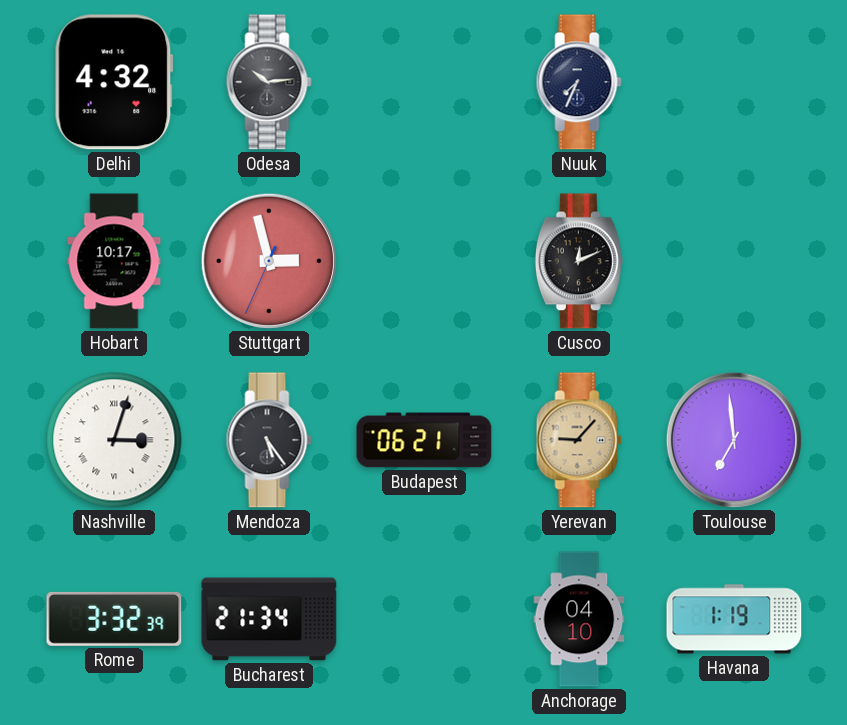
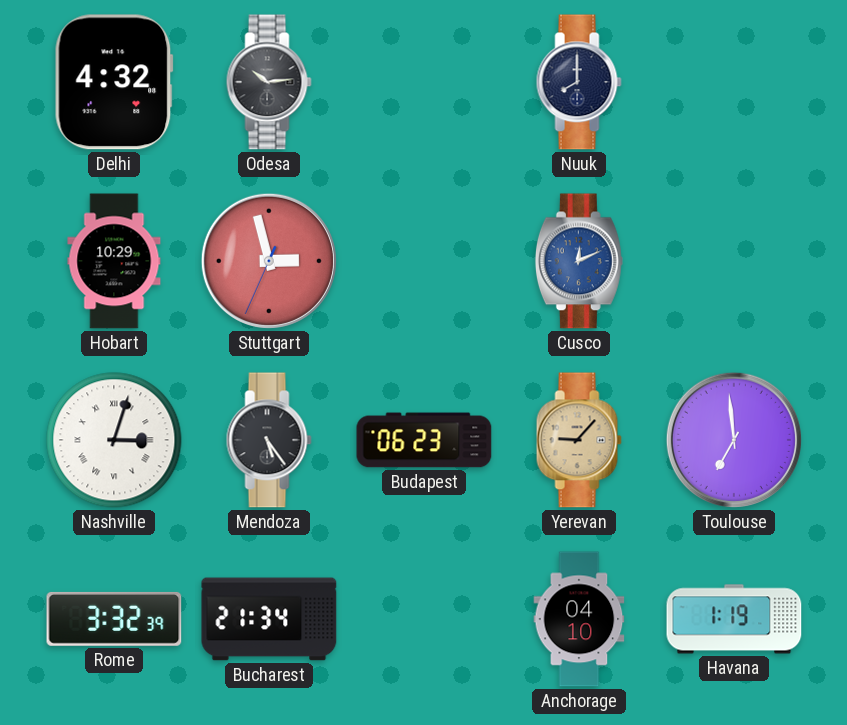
Nuuk: 7:34 -> 8:00
Hobart: 10:17 -> 10:29
Cusco dial: black -> blue
Budapest: 06:21 -> 06:23
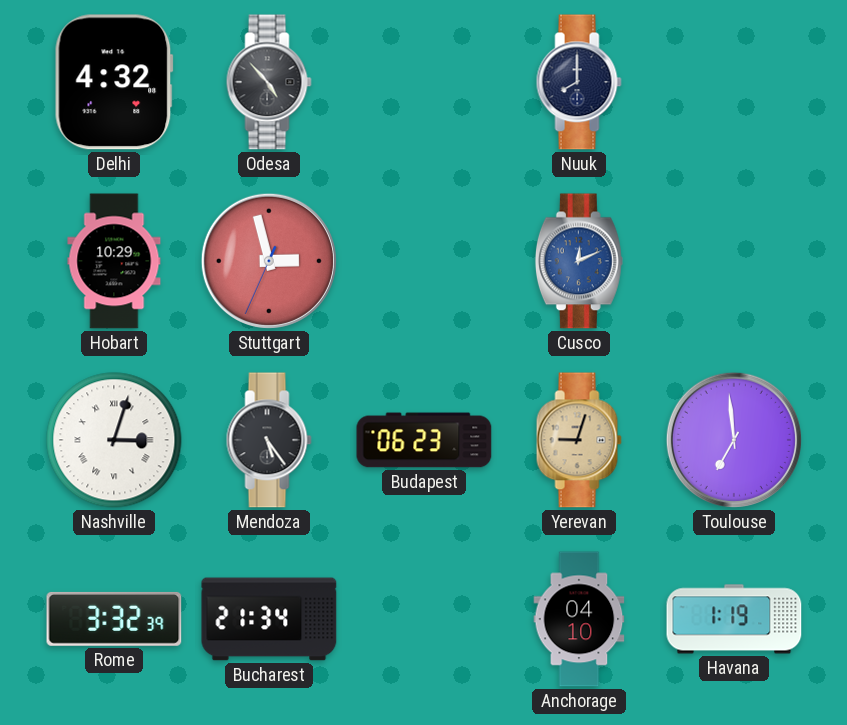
Odesa: 10:14 -> 4:53
Yerevan: 9:07 -> 9:03
